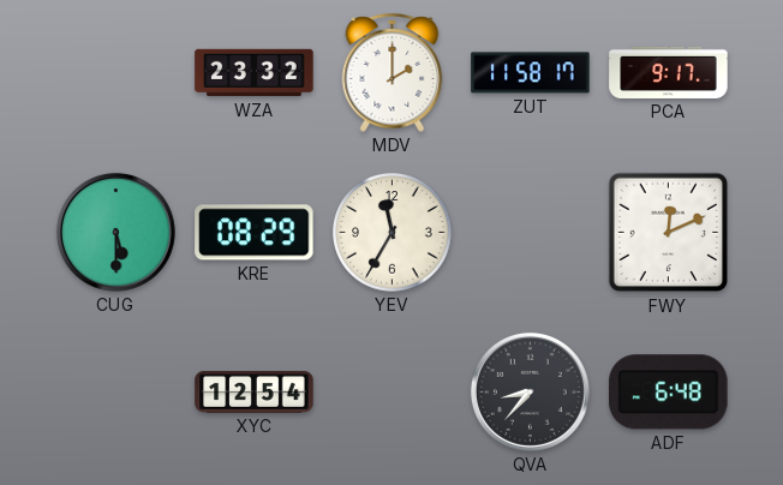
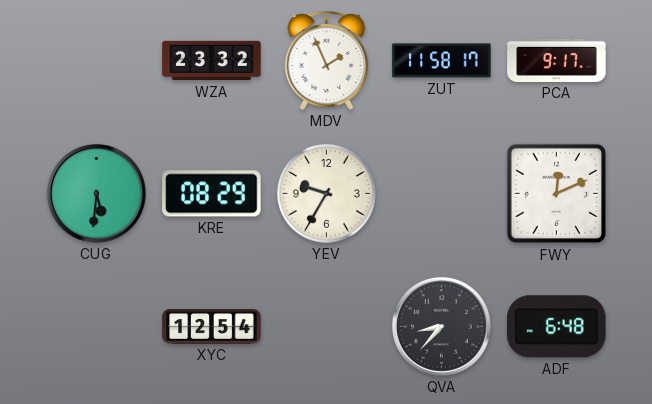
MDV: 2:00 -> 1:56
CUG: 5:30 -> 5:31
YEV: 11:35 -> 9:35
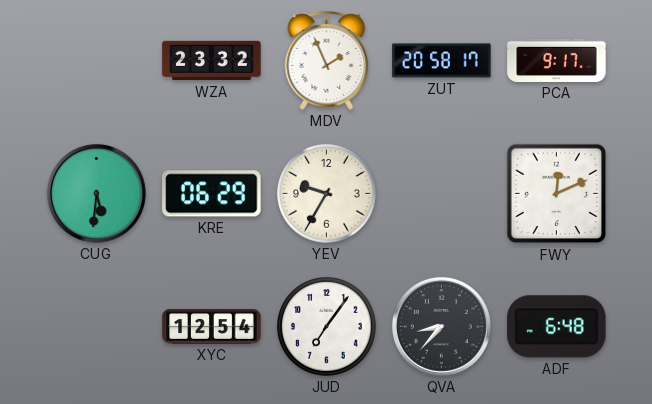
ZUT: 11:58 -> 20:58
KRE: 08:29 -> 06:29
JUD: none -> 7:06
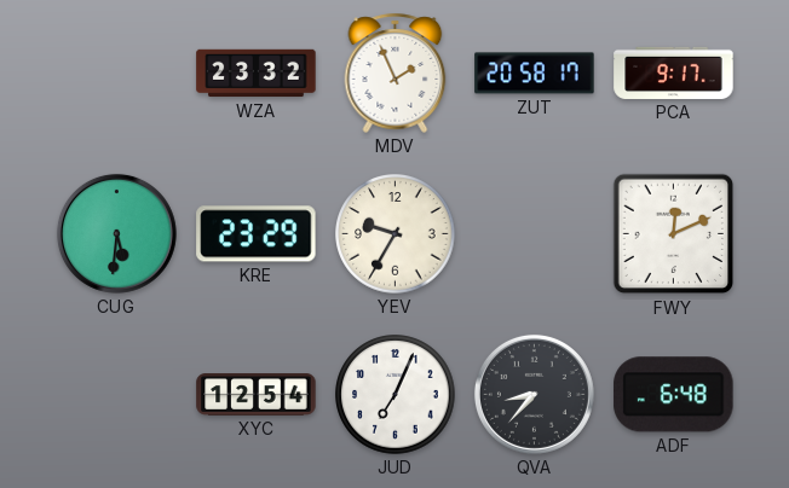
KRE: 06:29 -> 23:29
JUD: 7:06 -> 7:04
